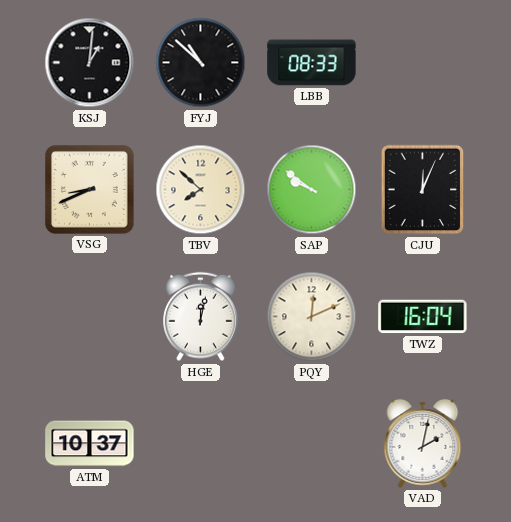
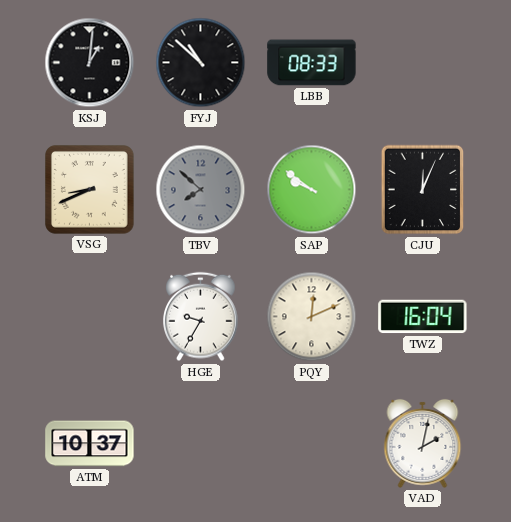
TBV dial: cream -> grey
HGE: 12:02 -> 9:35
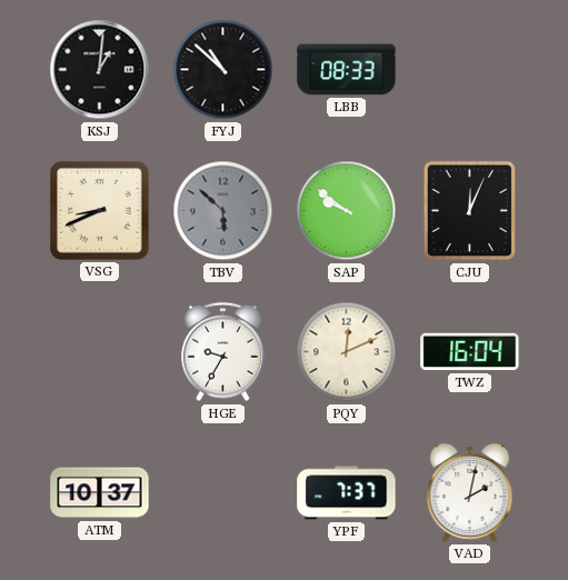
TBV: 7:52 -> 5:52
YPF: none -> 7:37
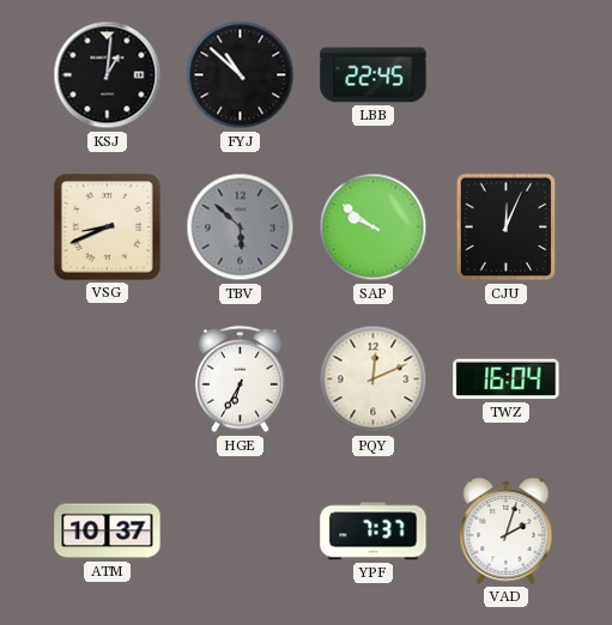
LBB: 08:33 -> 22:45
HGE: 9:35 -> 6:35
VAD: 2:02 -> 2:03
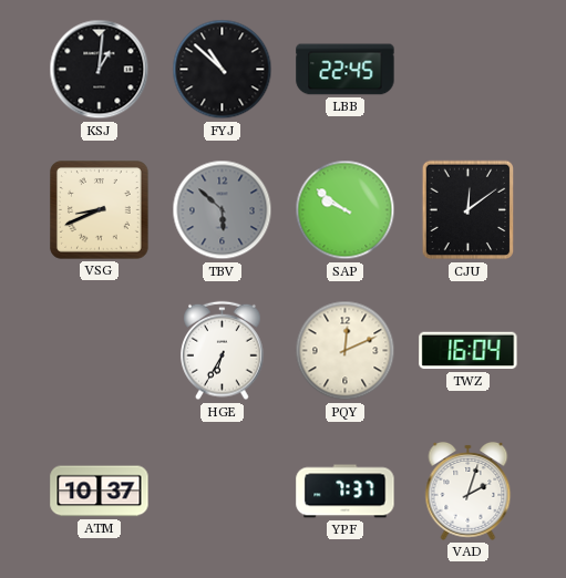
CJU: 12:04 -> 12:09
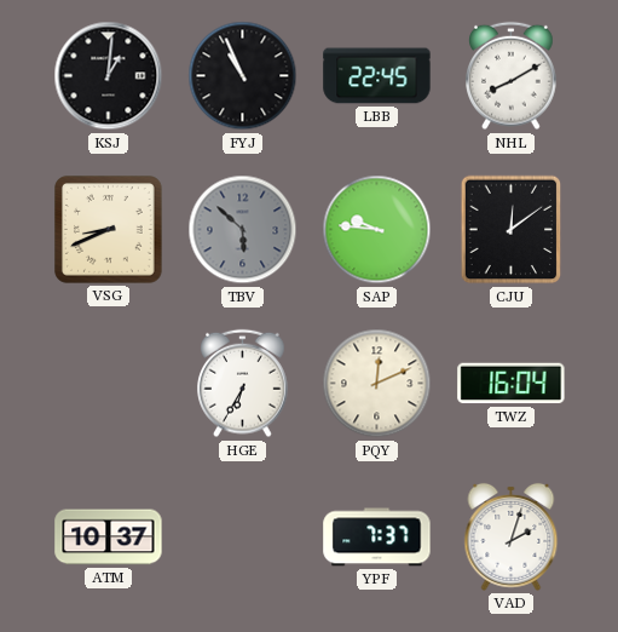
FYJ: 10:52 -> 10:56
NHL: none -> 8:10
SAP: 9:51 -> 9:46
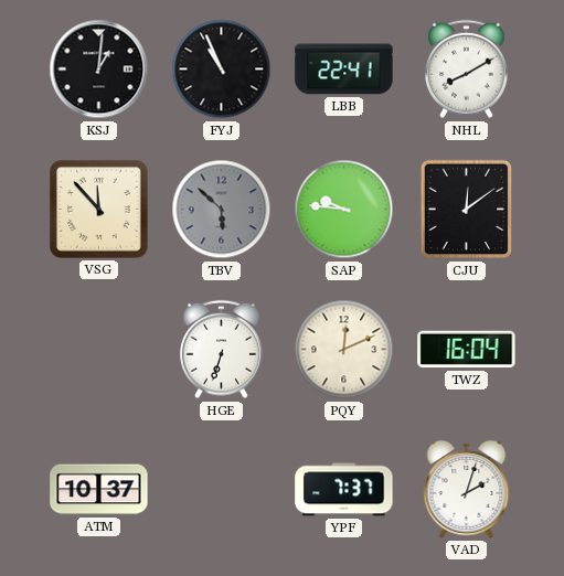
LBB: 22:45 -> 22:41
VSG: 8:41 -> 11:53
HGE: 6:35 -> 6:33
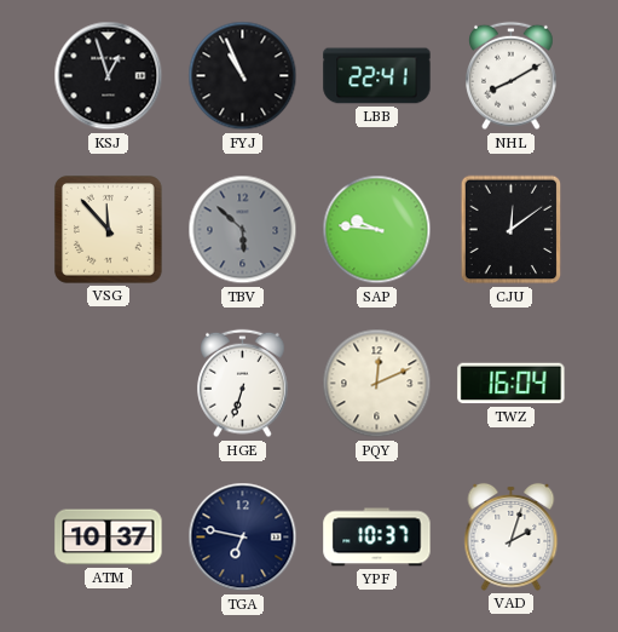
KSJ: 1:01 -> 12:57
TGA: none -> 6:47
YPF: 7:37 -> 10:37
